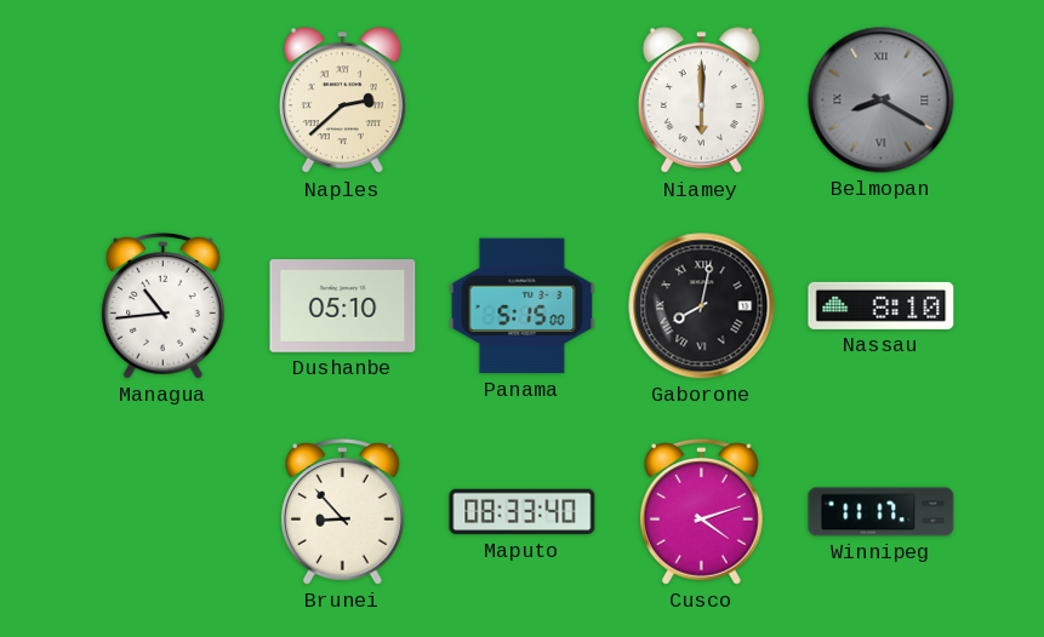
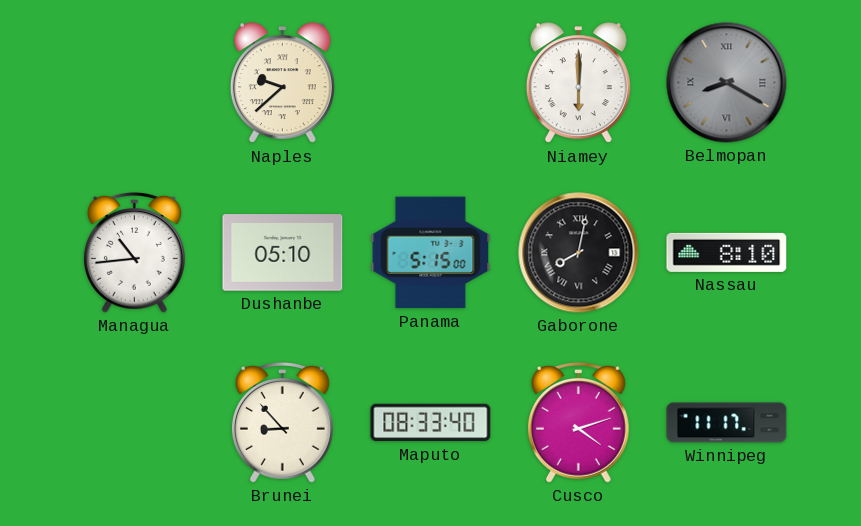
Naples: 2:38 -> 9:38
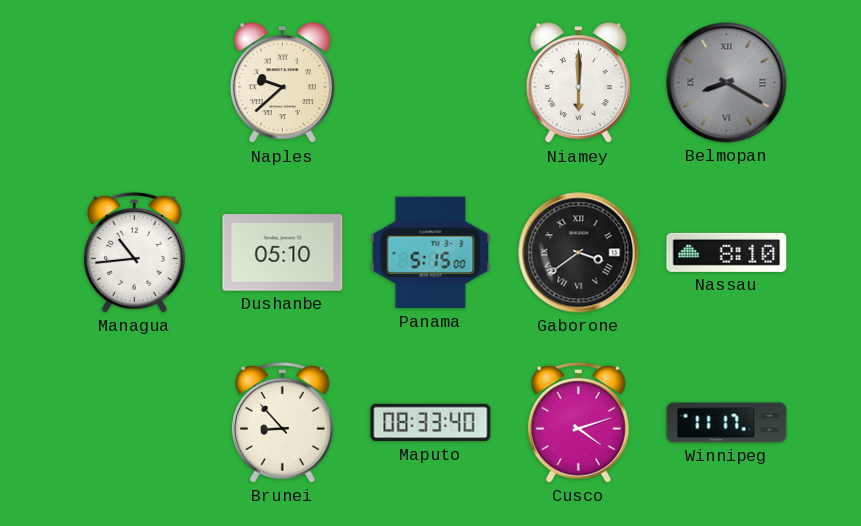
Gaborone: 8:02 -> 3:39
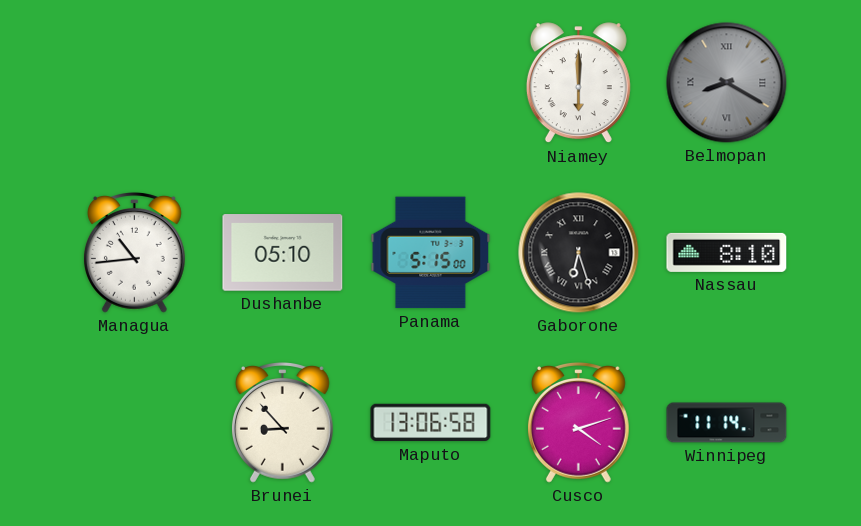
Naples: 9:38 -> none
Gaborone: 3:39 -> 6:27
Maputo: 08:33 -> 13:06
Winnipeg: 11:17 -> 11:14
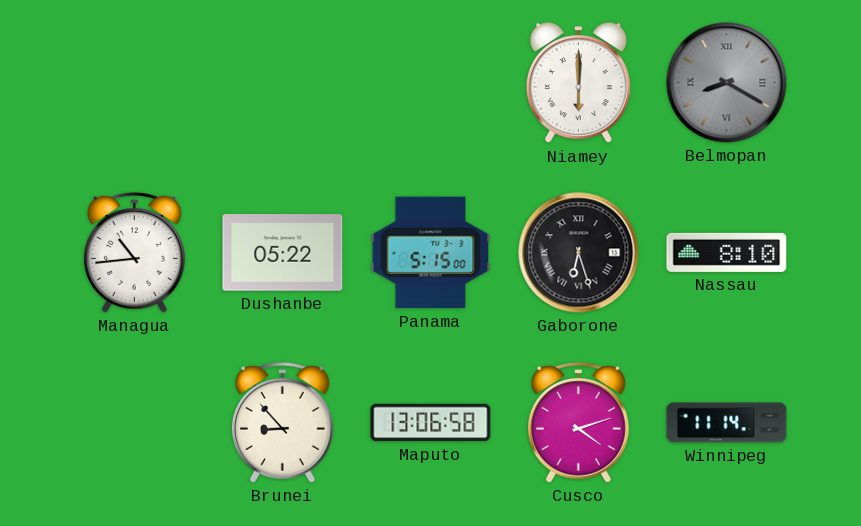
Dushanbe: 05:10 -> 05:22
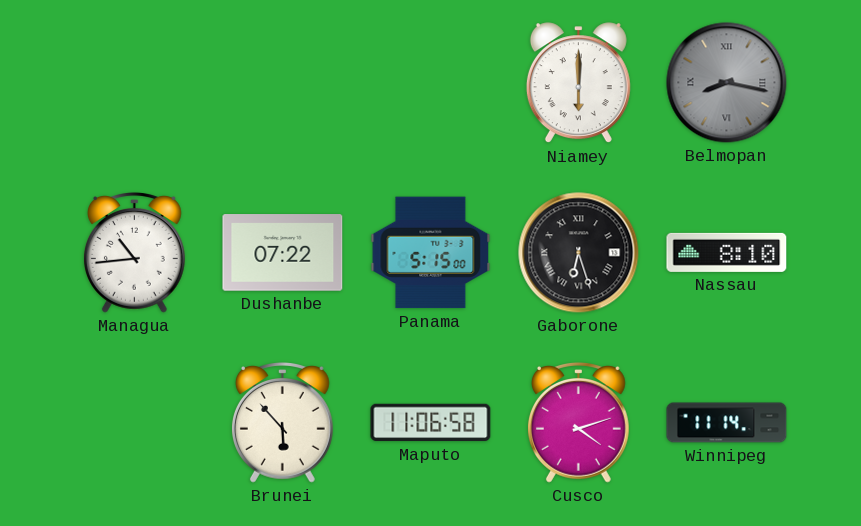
Belmopan: 8:20 -> 8:17
Dushanbe: 05:22 -> 07:22
Brunei: 8:53 -> 5:53
Maputo: 13:06 -> 11:06
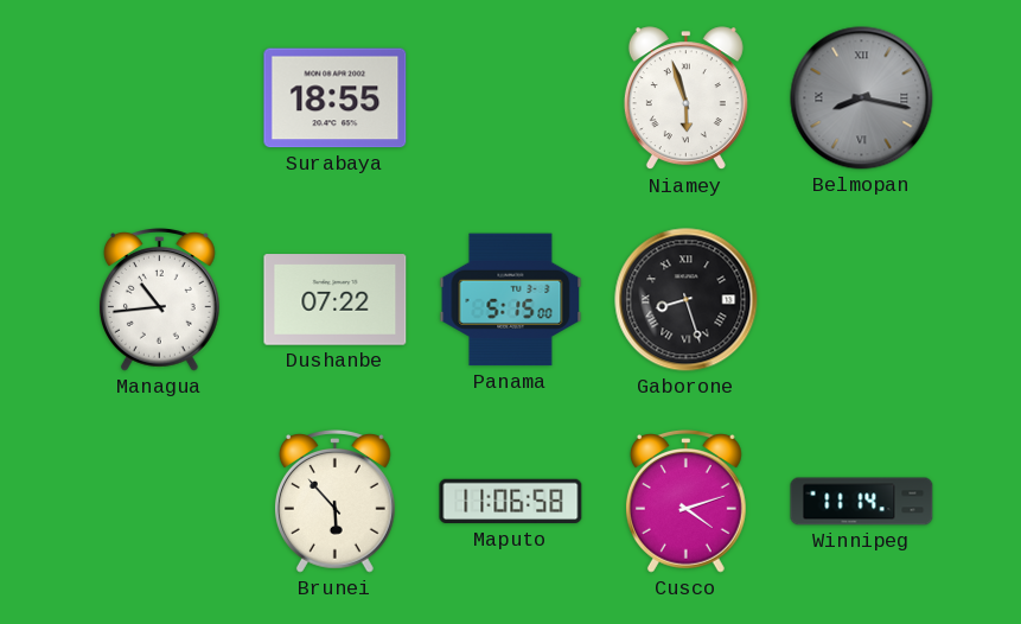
Surabaya: none -> 18:55
Niamey: 6:00 -> 5:57
Gaborone: 6:27 -> 8:27
Nassau: 8:10 -> none
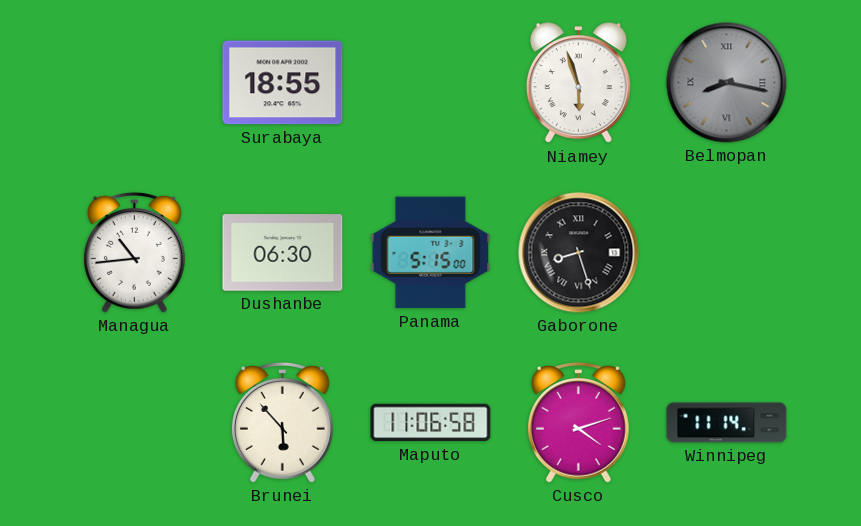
Dushanbe: 07:22 -> 06:30
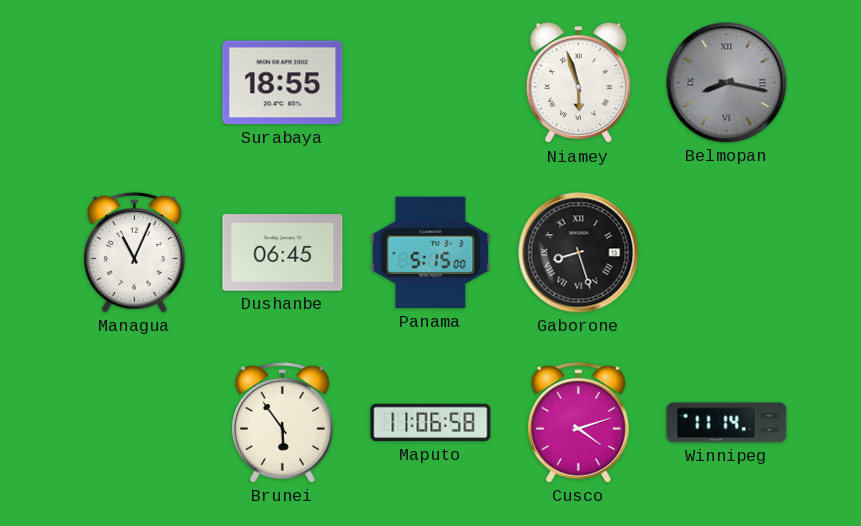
Managua: 10:44 -> 11:04
Dushanbe: 06:30 -> 06:45
Brunei: 5:53 -> 5:54
